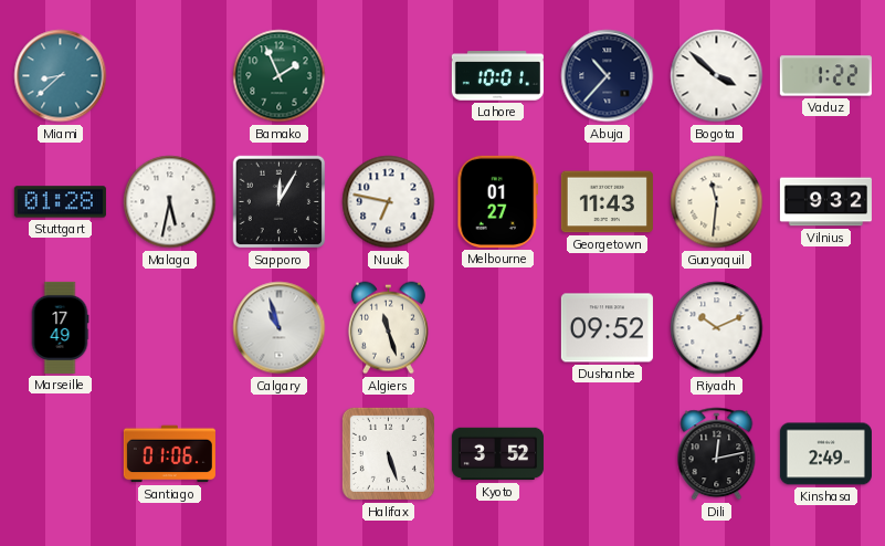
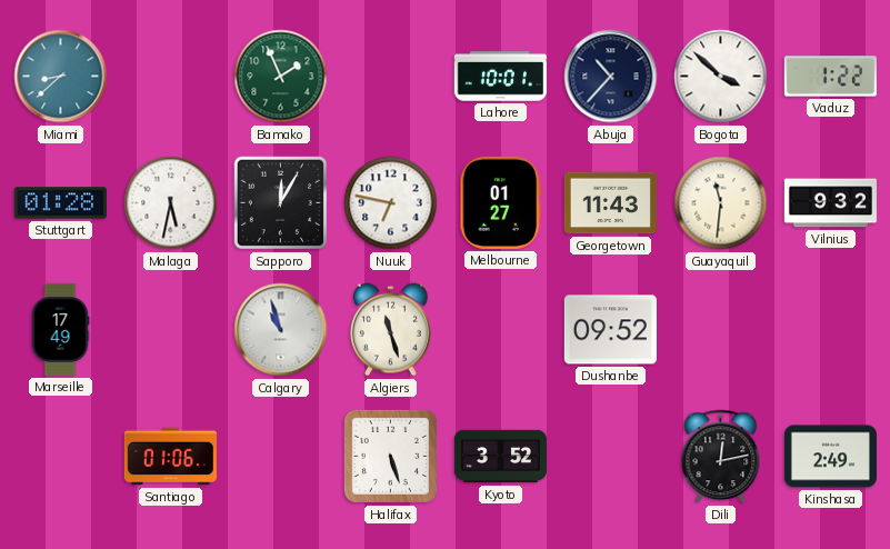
Riyadh: 10:11 -> none
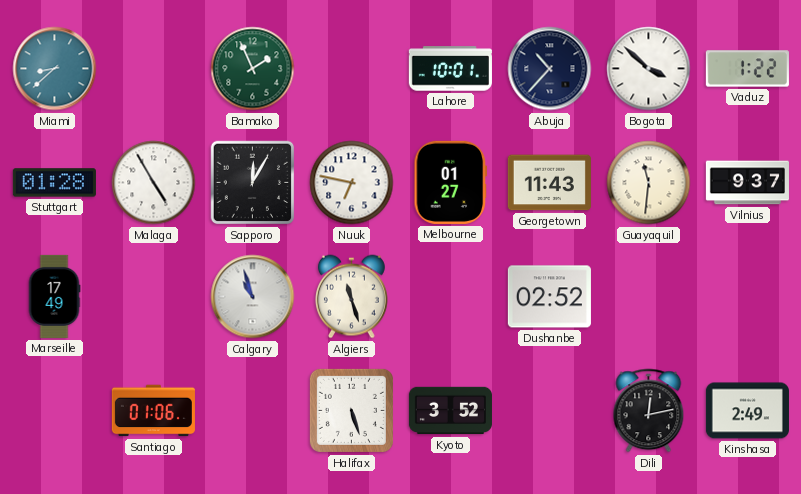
Malaga: 5:32 -> 4:55
Vilnius: 9:32 -> 9:37
Dushanbe: 09:52 -> 02:52
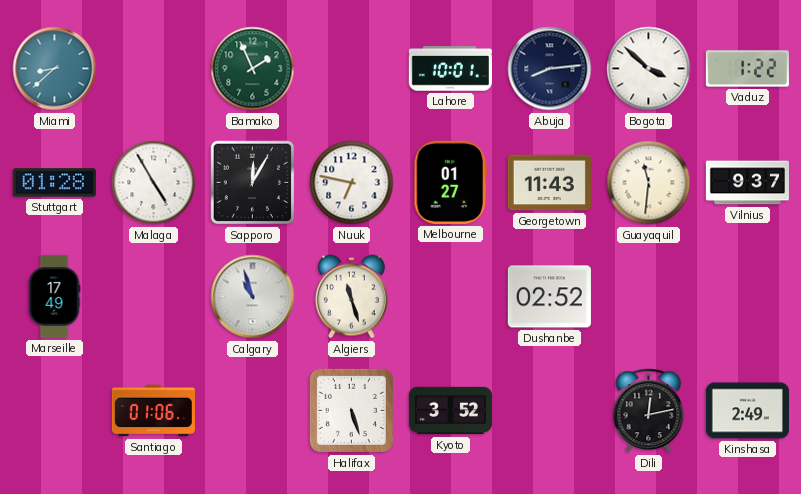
Abuja: 10:37 -> 8:14
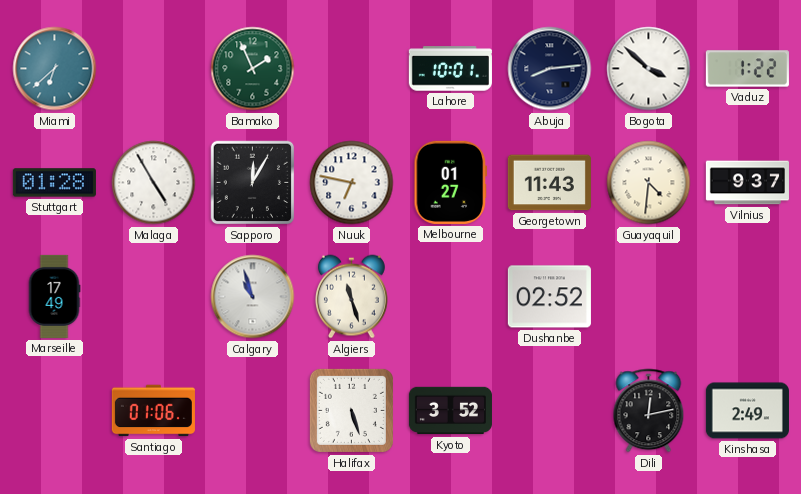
Miami: 8:38 -> 6:38
Guayaquil: 11:31 -> 4:31
